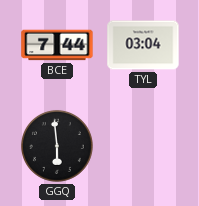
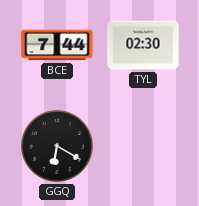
TYL: 03:04 -> 02:30
GGQ: 5:59 -> 6:20
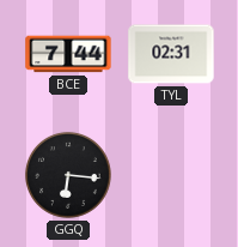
TYL: 02:30 -> 02:31
GGQ: 6:20 -> 6:16
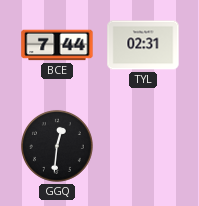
GGQ: 6:16 -> 12:31
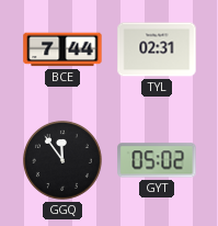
GGQ: 12:31 -> 11:54
GYT: none -> 05:02
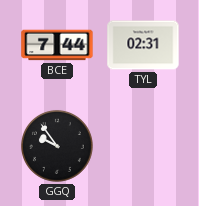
GGQ: 11:54 -> 9:54
GYT: 05:02 -> none
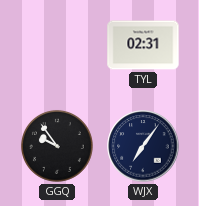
BCE: 7:44 -> none
WJX: none -> 7:06
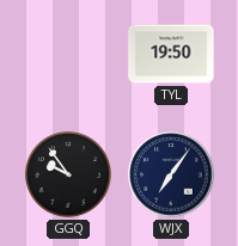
TYL: 02:31 -> 19:50
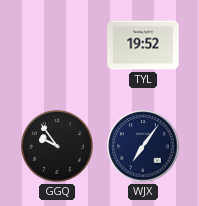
TYL: 19:50 -> 19:52
